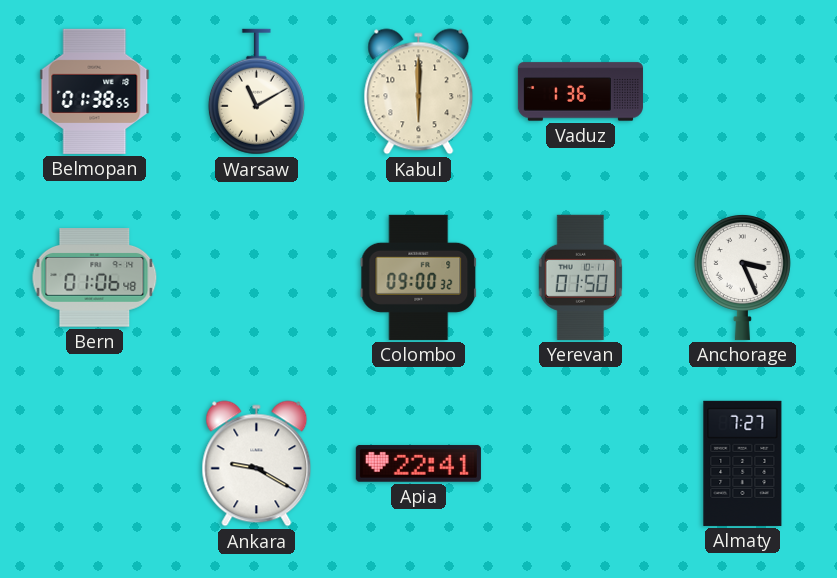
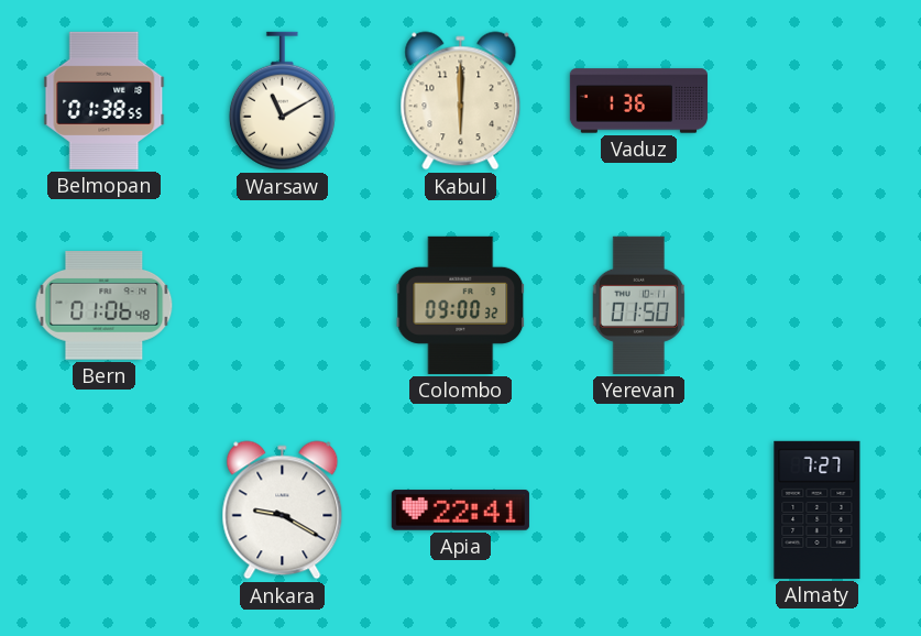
Anchorage: 3:26 -> none
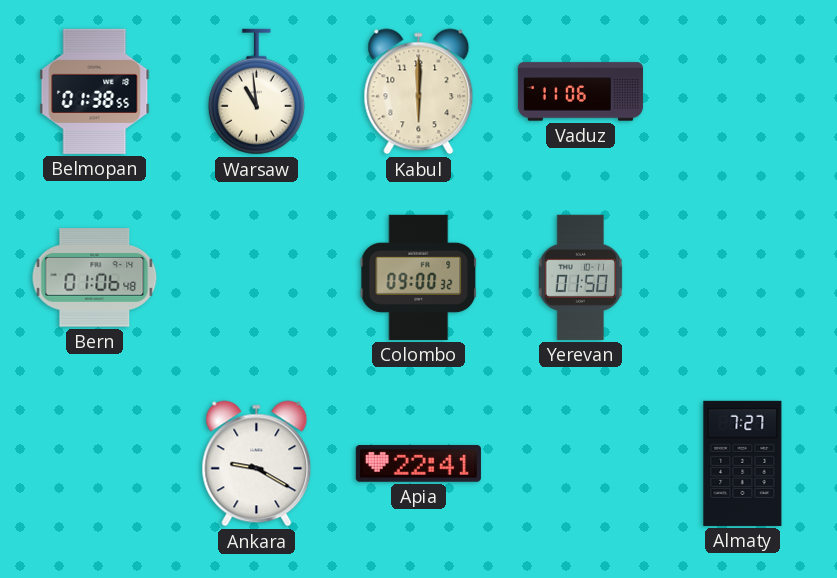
Warsaw: 11:10 -> 10:59
Vaduz: 1:36 -> 11:06
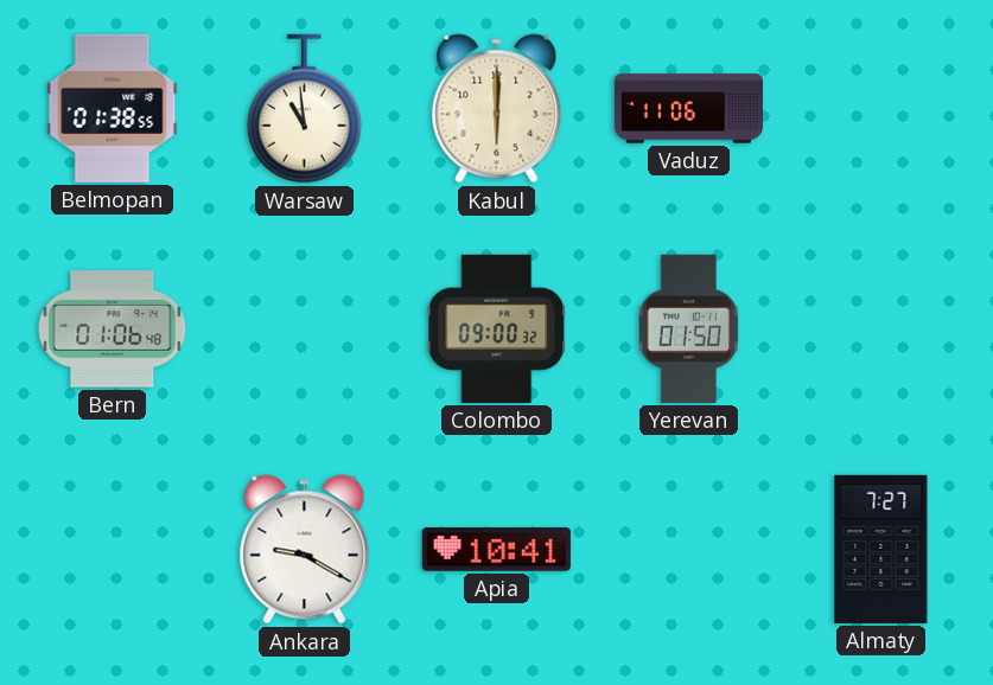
Apia: 22:41 -> 10:41
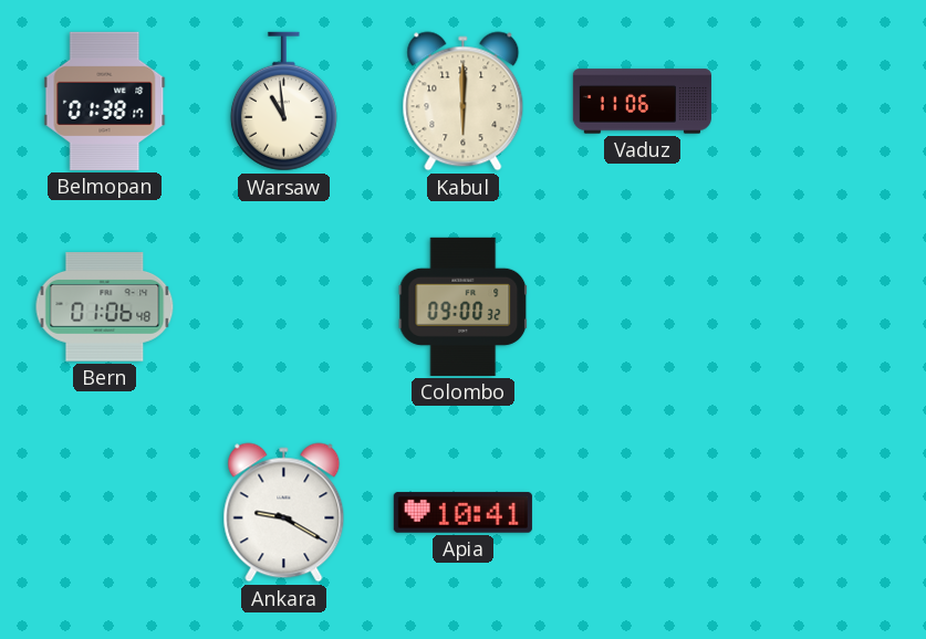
Belmopan: 01:38:55 -> 01:38:17
Yerevan: 01:50 -> none
Almaty: 7:27 -> none
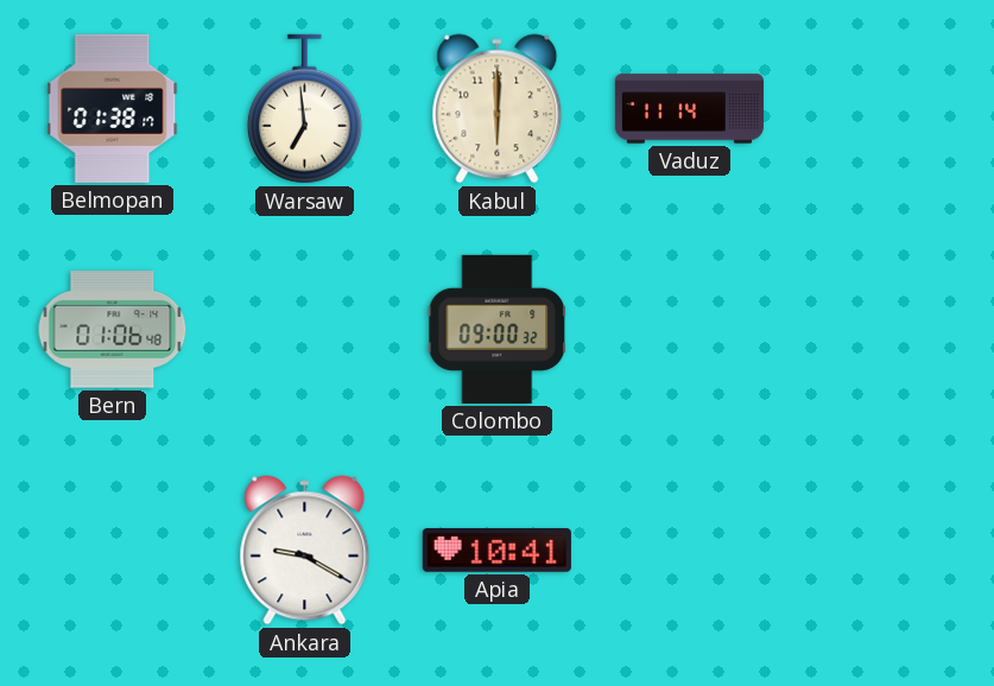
Warsaw: 10:59 -> 6:59
Vaduz: 11:06 -> 11:14
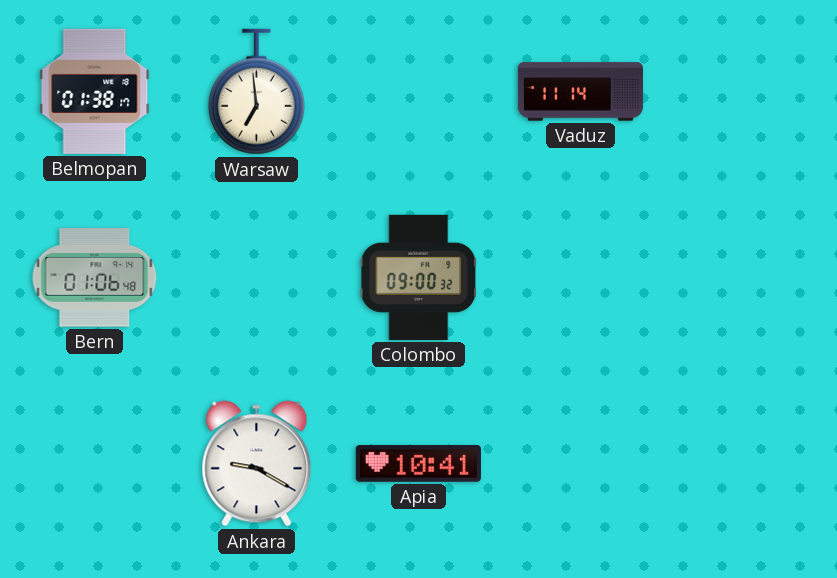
Kabul: 6:00 -> none
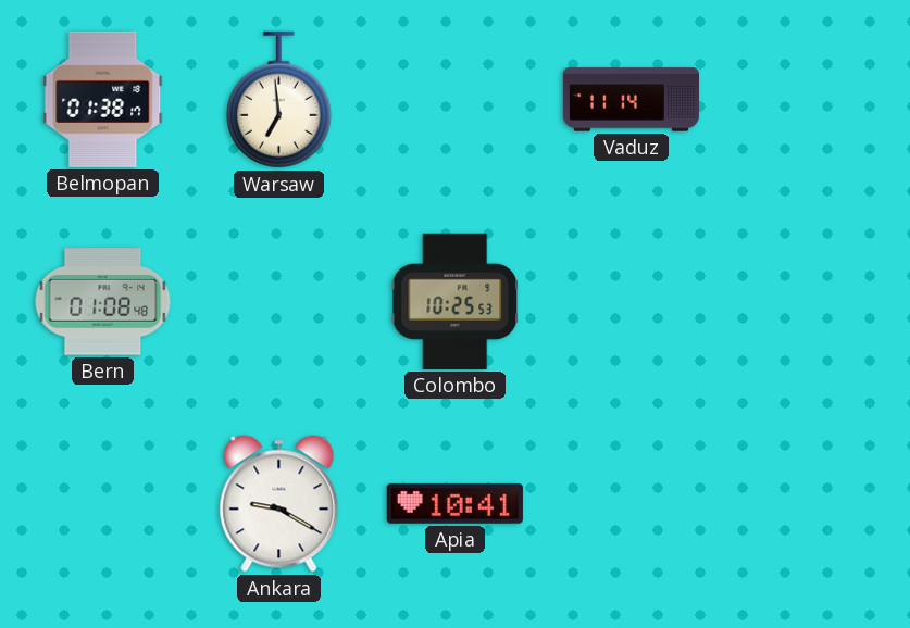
Bern: 01:06 -> 01:08
Colombo: 09:00 -> 10:25
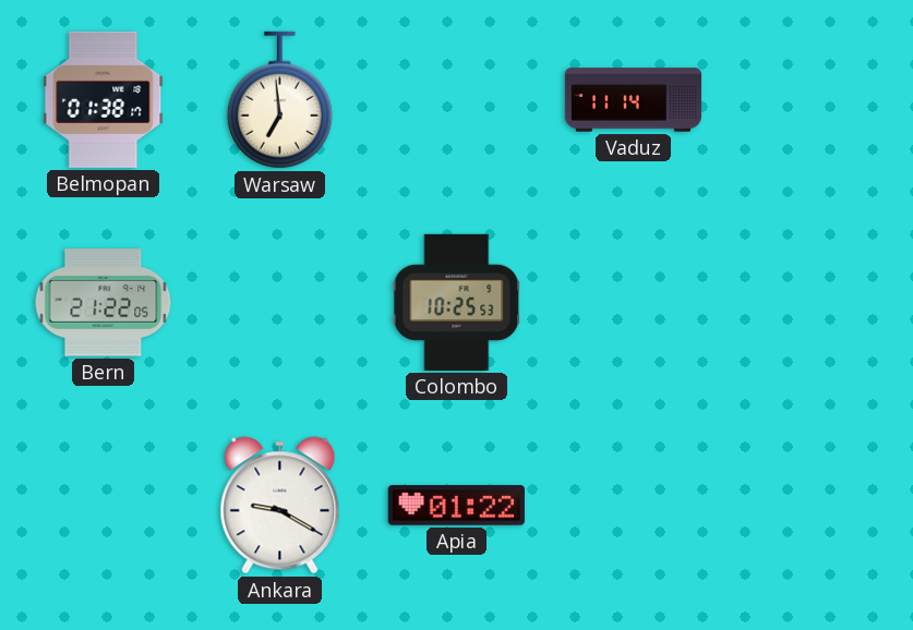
Bern: 01:08 -> 21:22
Apia: 10:41 -> 01:22
